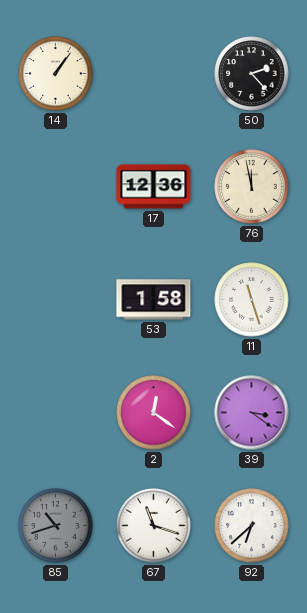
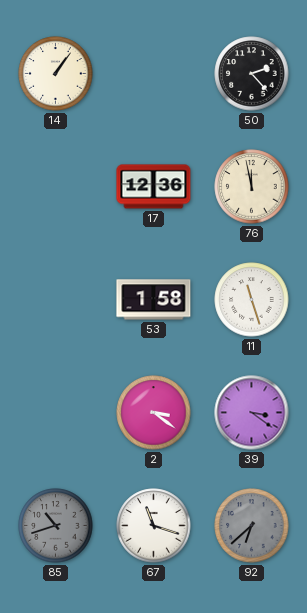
2: 12:21 -> 3:21
92 dial: white -> grey
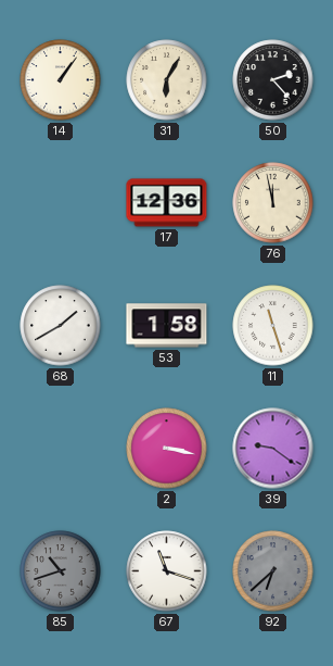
31: none -> 6:05
68: none -> 1:40
2: 3:21 -> 3:17
39: 3:21 -> 9:21
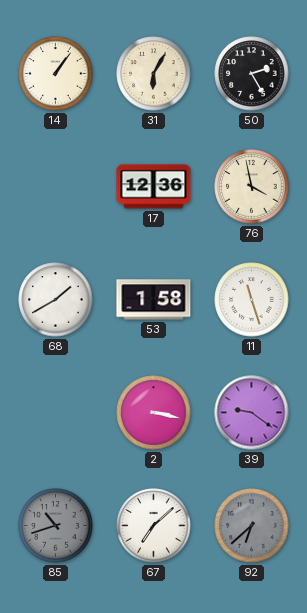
50: 2:23 -> 2:25
76: 11:58 -> 3:58
67: 11:18 -> 7:08
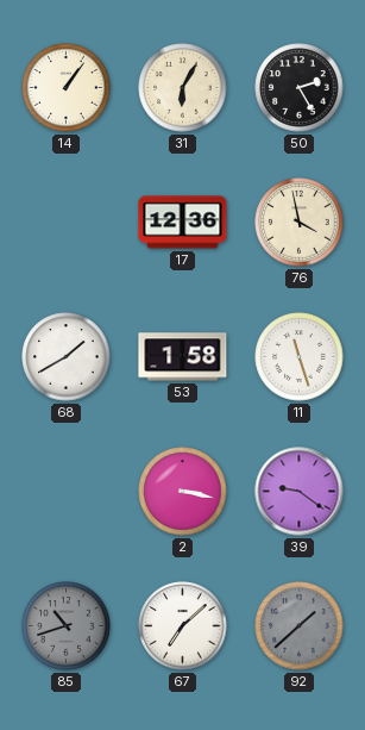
92: 6:38 -> 1:38
